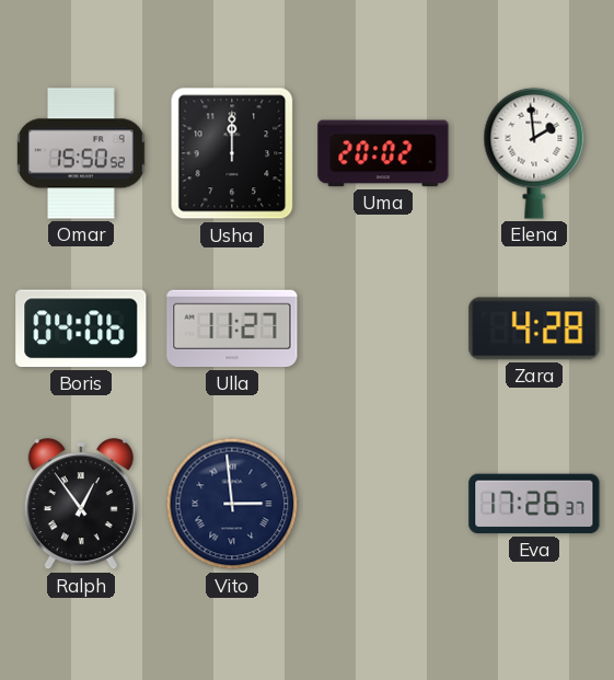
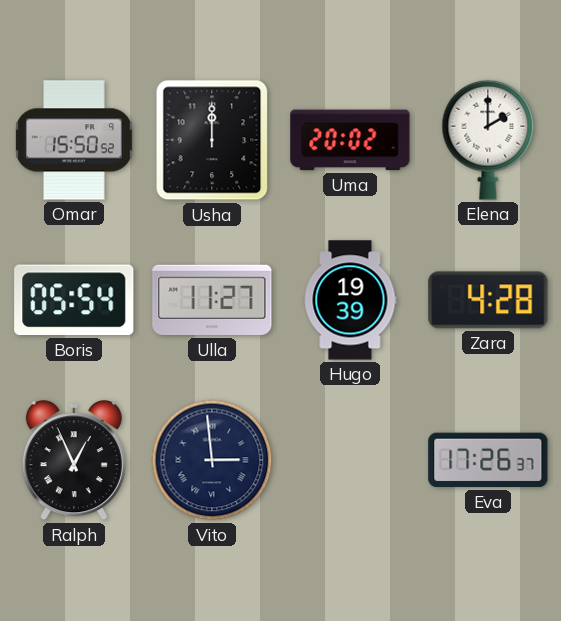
Elena: 1:59 -> 2:00
Boris: 04:06 -> 05:54
Hugo: none -> 19:39
Ralph: 12:54 -> 12:56
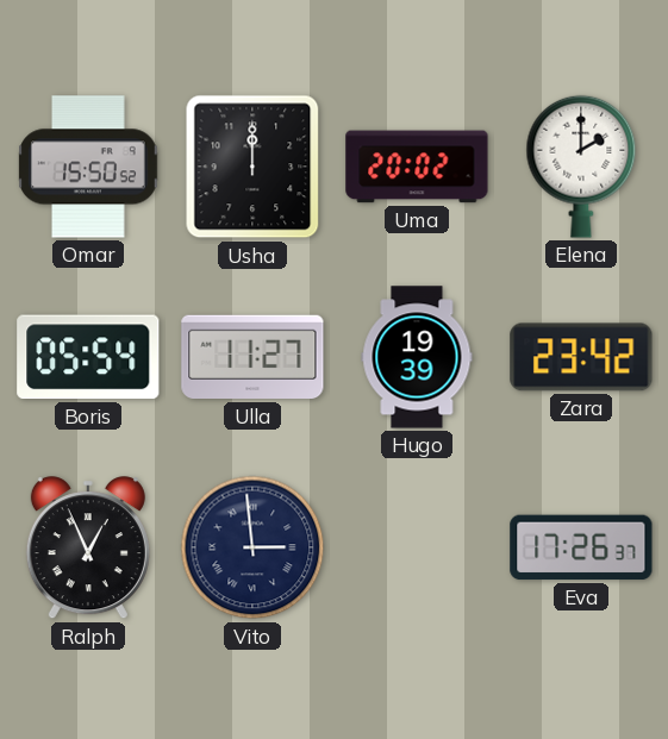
Zara: 4:28 -> 23:42
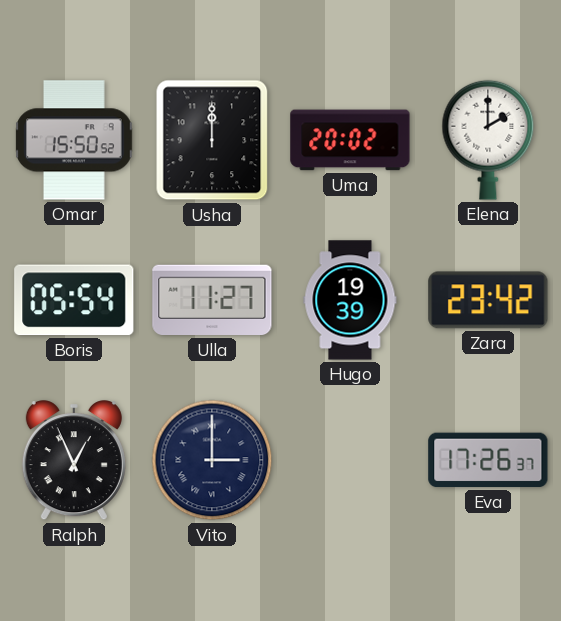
Vito: 2:59 -> 3:00
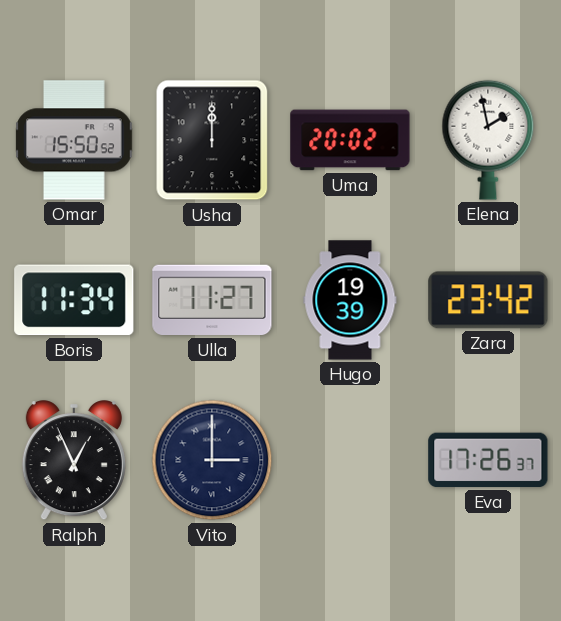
Elena: 2:00 -> 1:58
Boris: 05:54 -> 11:34
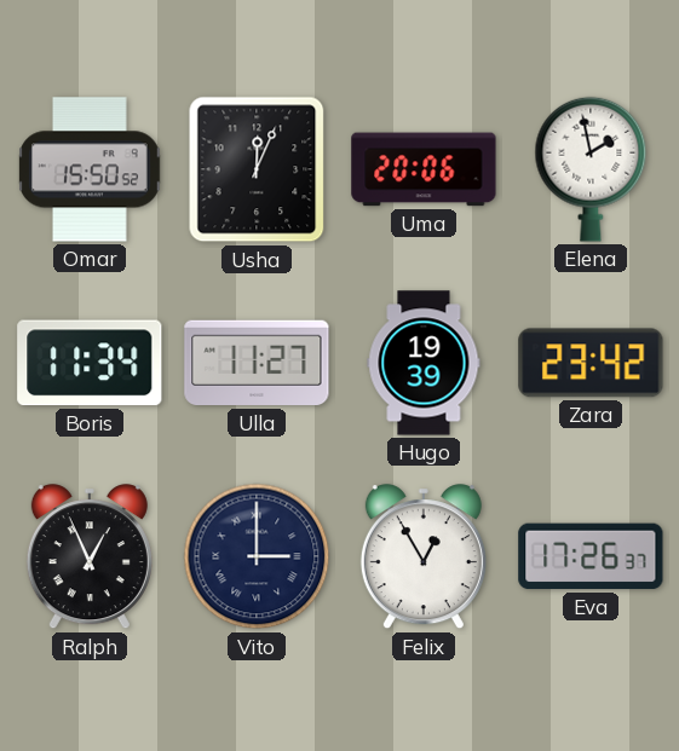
Usha: 12:00 -> 12:04
Uma: 20:02 -> 20:06
Felix: none -> 12:55
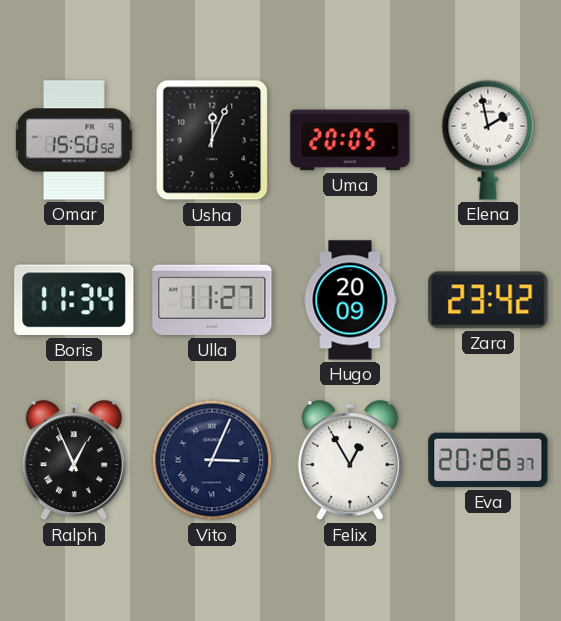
Uma: 20:06 -> 20:05
Hugo: 19:39 -> 20:09
Vito: 3:00 -> 3:04
Eva: 17:26 -> 20:26
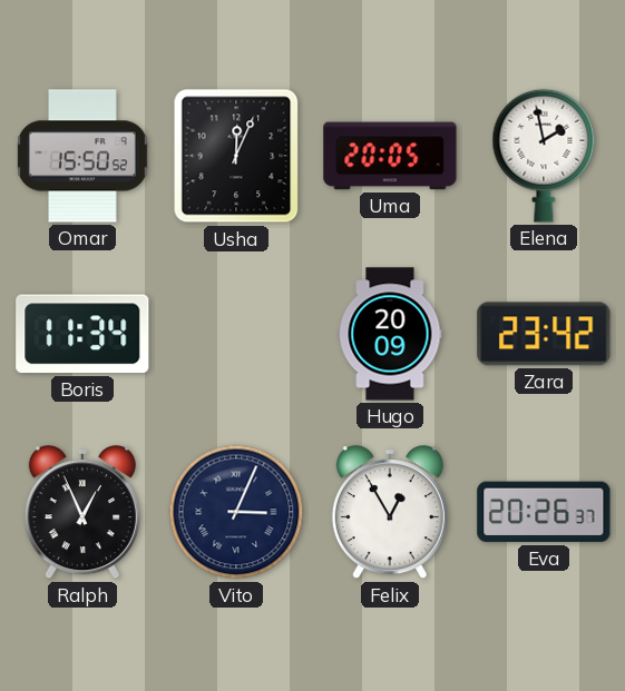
Ulla: 11:27 -> none
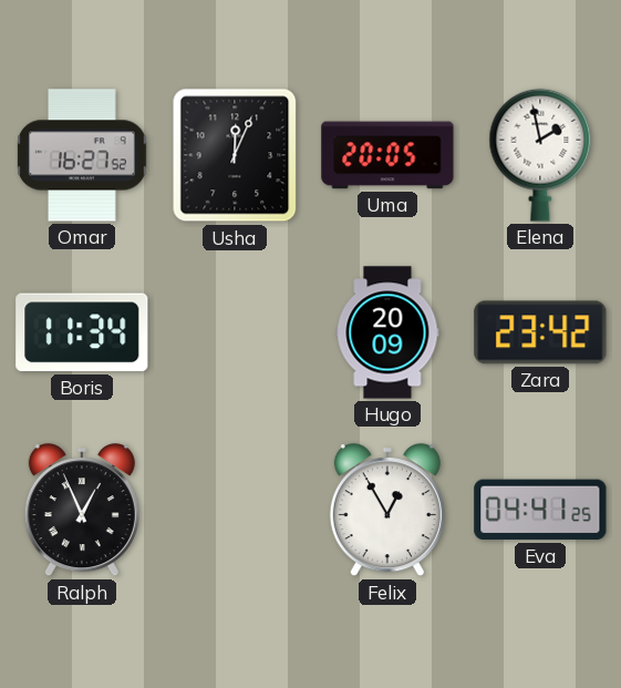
Omar: 15:50 -> 16:27
Vito: 3:04 -> none
Eva: 20:26 -> 04:41
